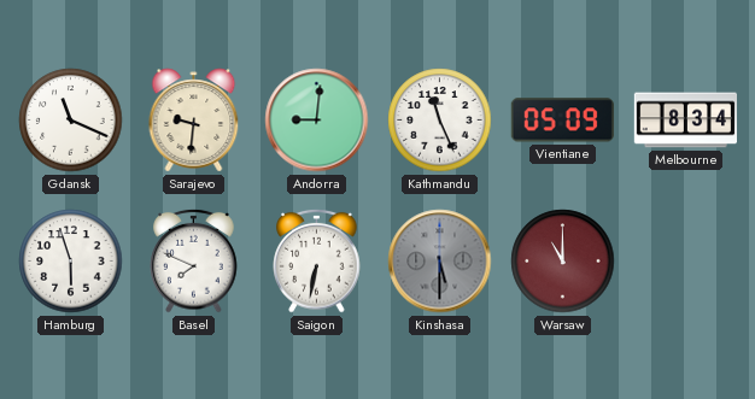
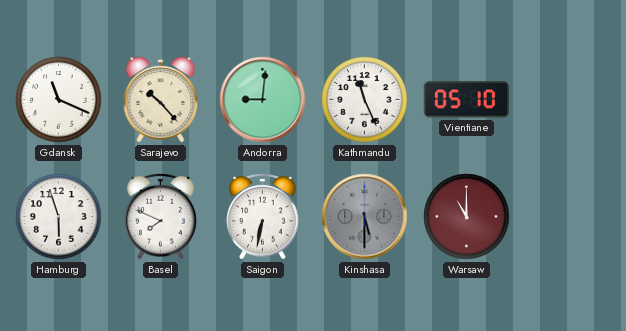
Sarajevo: 9:31 -> 10:23
Vientiane: 05:09 -> 05:10
Melbourne: 8:34 -> none
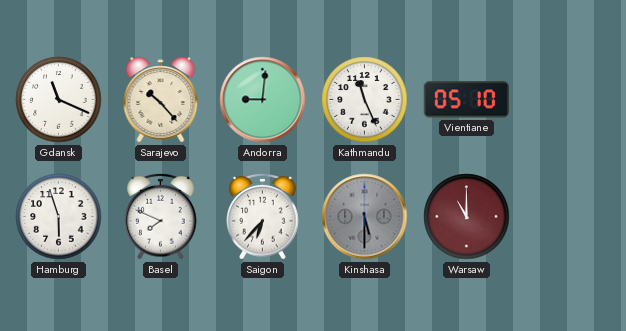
Saigon: 6:32 -> 6:37
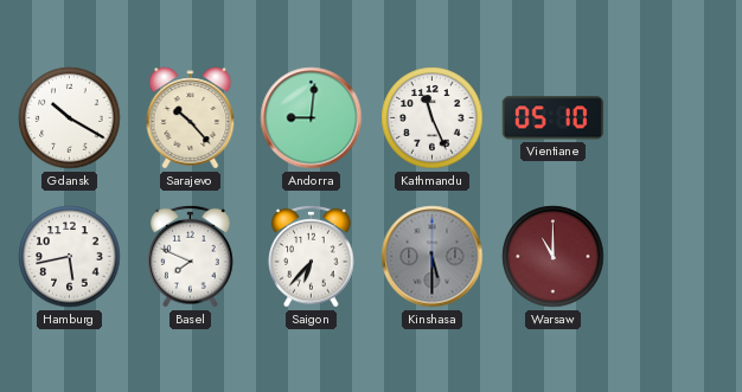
Gdansk: 11:19 -> 10:20
Hamburg: 5:57 -> 5:43
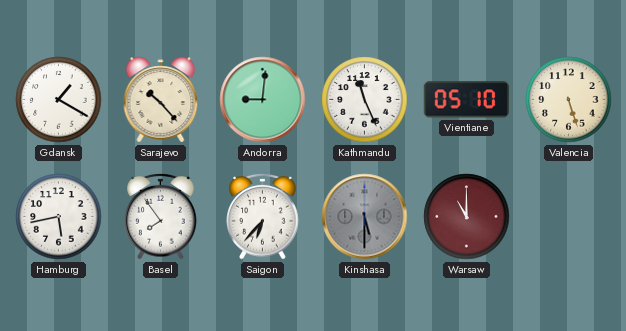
Gdansk: 10:20 -> 1:20
Valencia: none -> 5:27
Basel: 7:49 -> 7:54
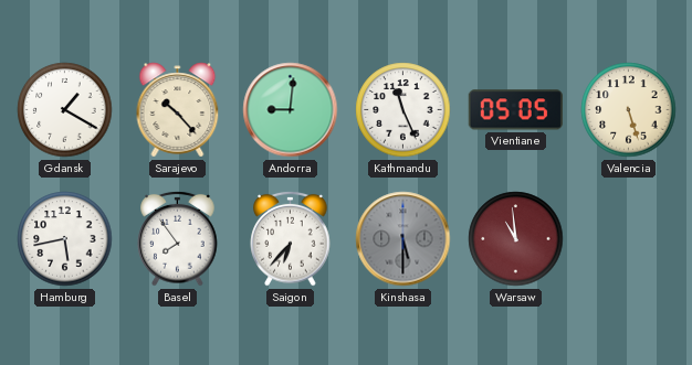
Vientiane: 05:10 -> 05:05
Warsaw: 11:00 -> 10:59
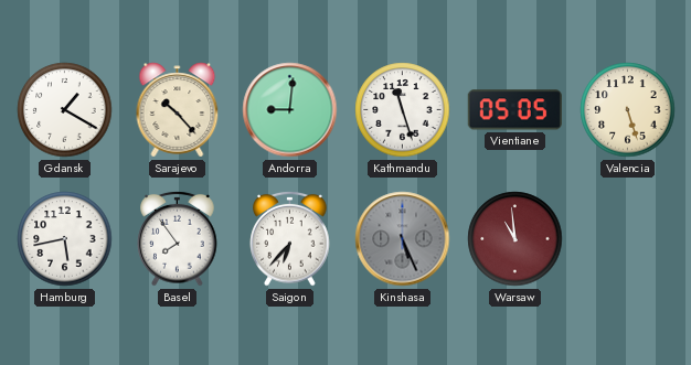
Kathmandu: 11:26 -> 11:27
Kinshasa: 5:30 -> 5:26
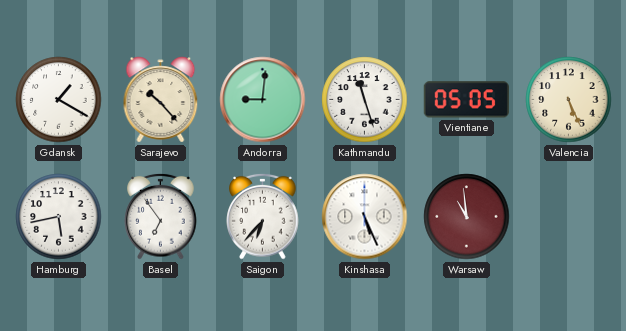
Valencia: 5:27 -> 5:26
Basel: 7:54 -> 6:54
Kinshasa dial: grey -> white
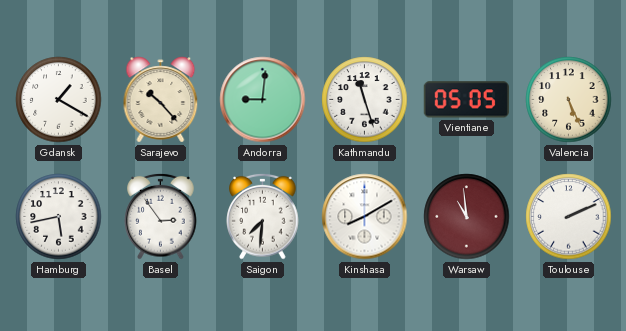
Basel: 6:54 -> 2:54
Saigon: 6:37 -> 7:31
Kinshasa: 5:26 -> 8:10
Toulouse: none -> 2:11
